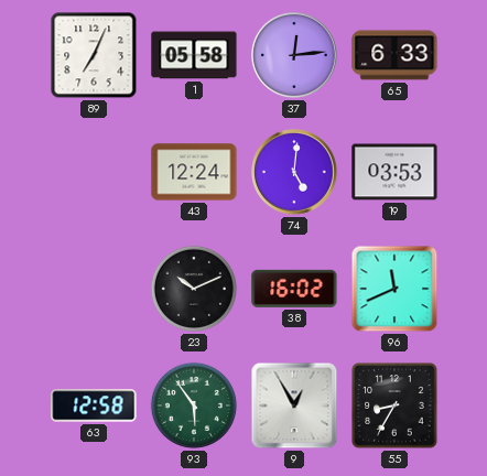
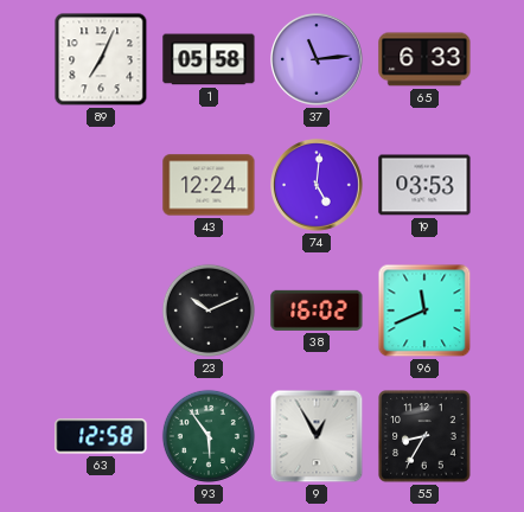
37: 12:14 -> 11:14
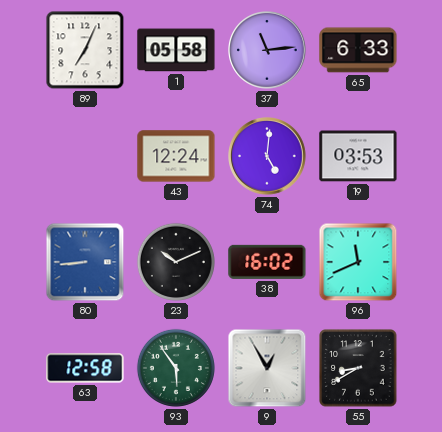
80: none -> 8:44
55: 8:35 -> 8:40
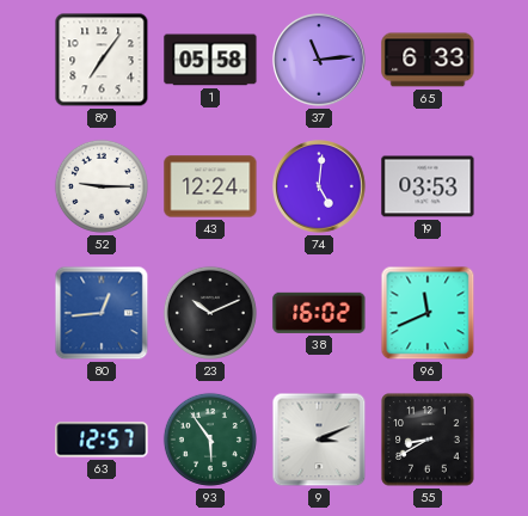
89: 7:04 -> 7:06
52: none -> 9:15
80: 8:44 -> 12:44
63: 12:58 -> 12:57
9: 12:55 -> 3:11
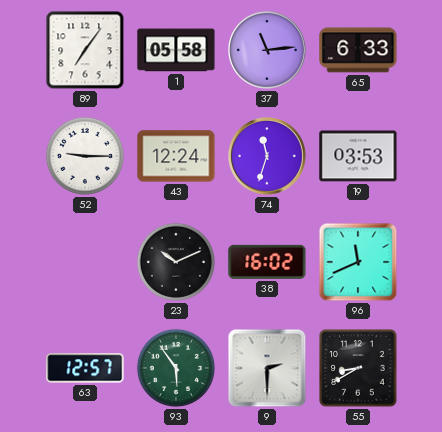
74: 5:01 -> 11:33
80: 12:44 -> none
9: 3:11 -> 2:30
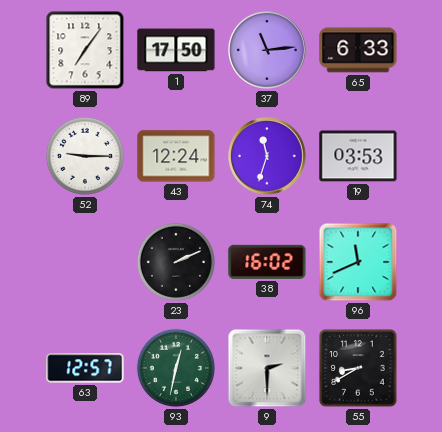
1: 05:58 -> 17:50
23: 10:11 -> 2:11
93: 5:54 -> 12:32
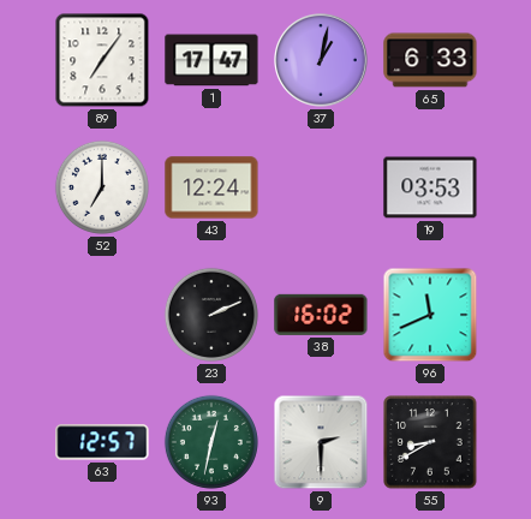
1: 17:50 -> 17:47
37: 11:14 -> 1:02
52: 9:15 -> 7:00
74: 11:33 -> none
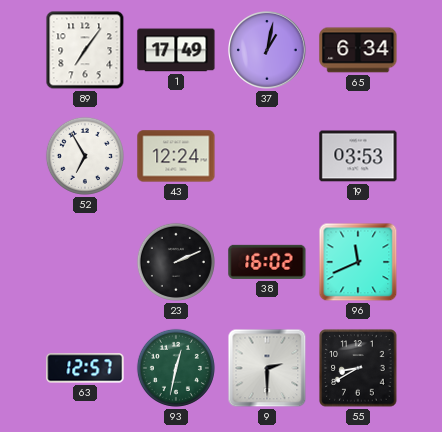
1: 17:47 -> 17:49
65: 6:33 -> 6:34
52: 7:00 -> 6:55
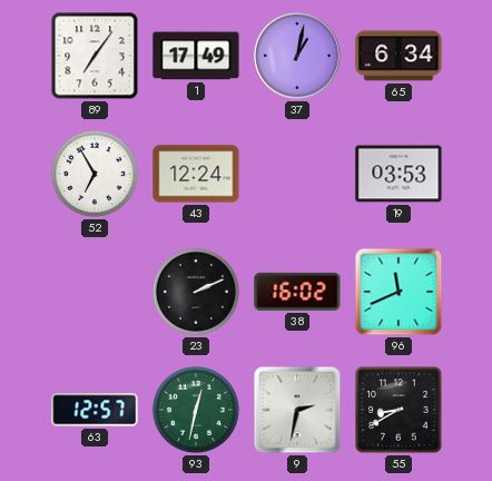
9: 2:30 -> 2:32
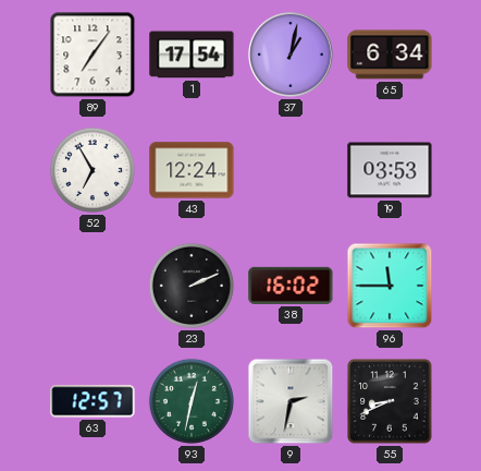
1: 17:49 -> 17:54
96: 11:41 -> 11:45
55: 8:40 -> 8:41
